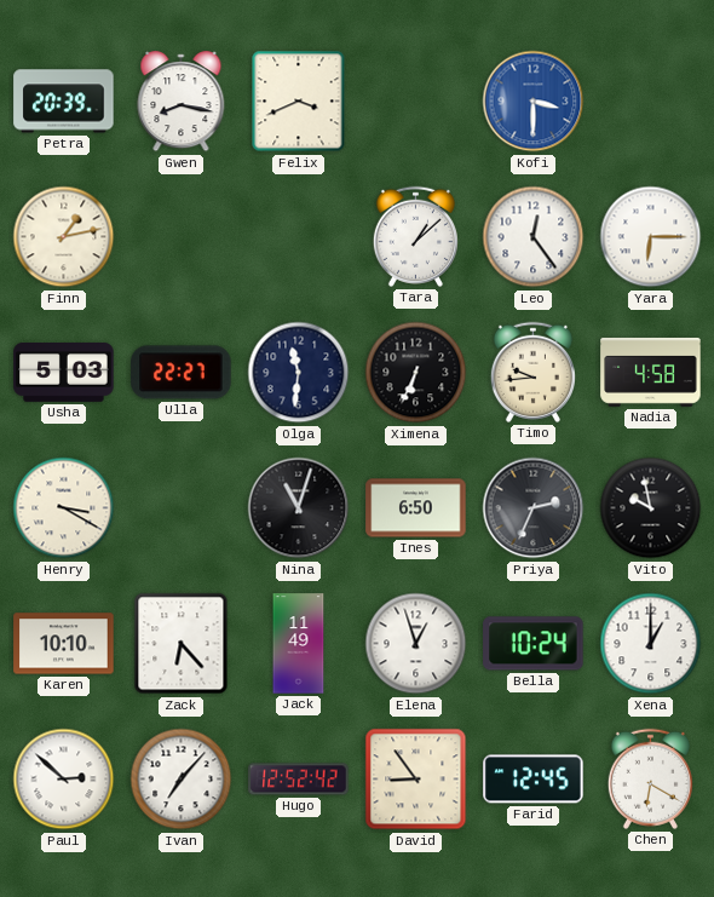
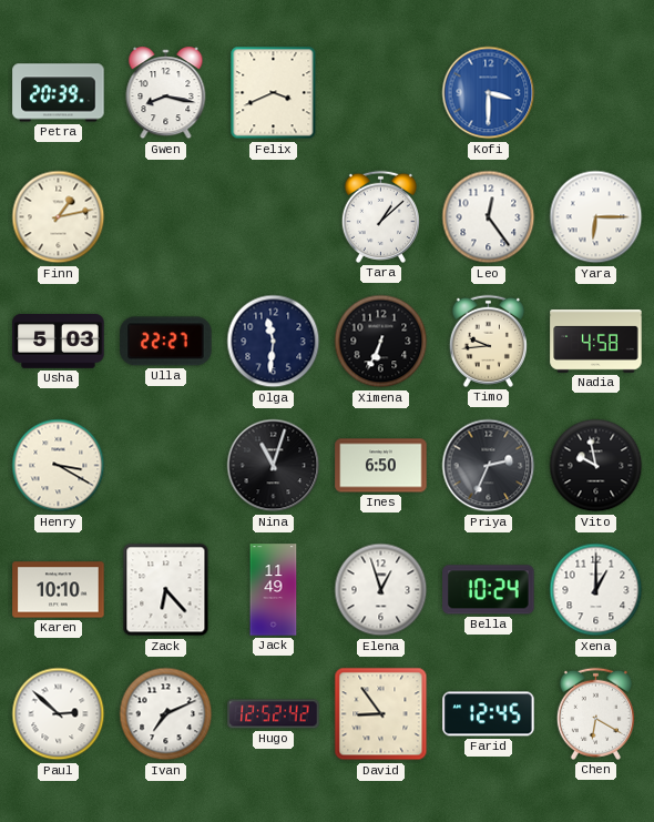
Ivan: 7:07 -> 7:11
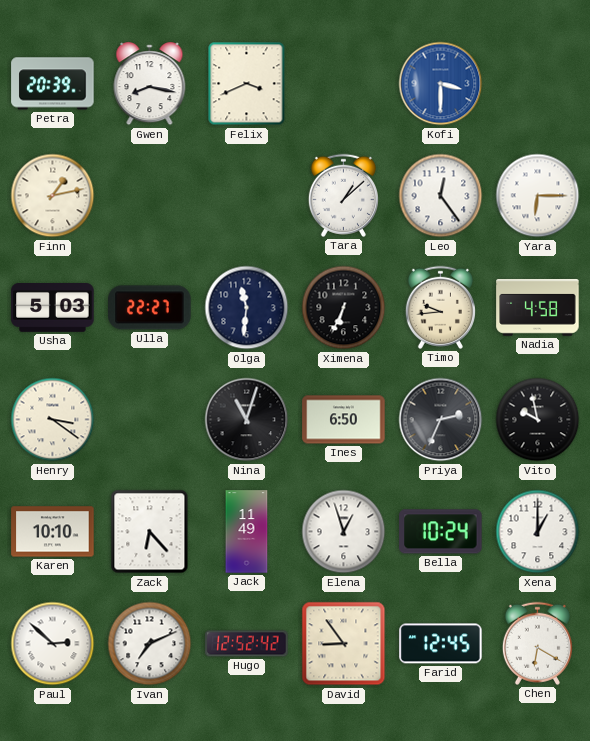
Henry: 3:20 -> 3:21
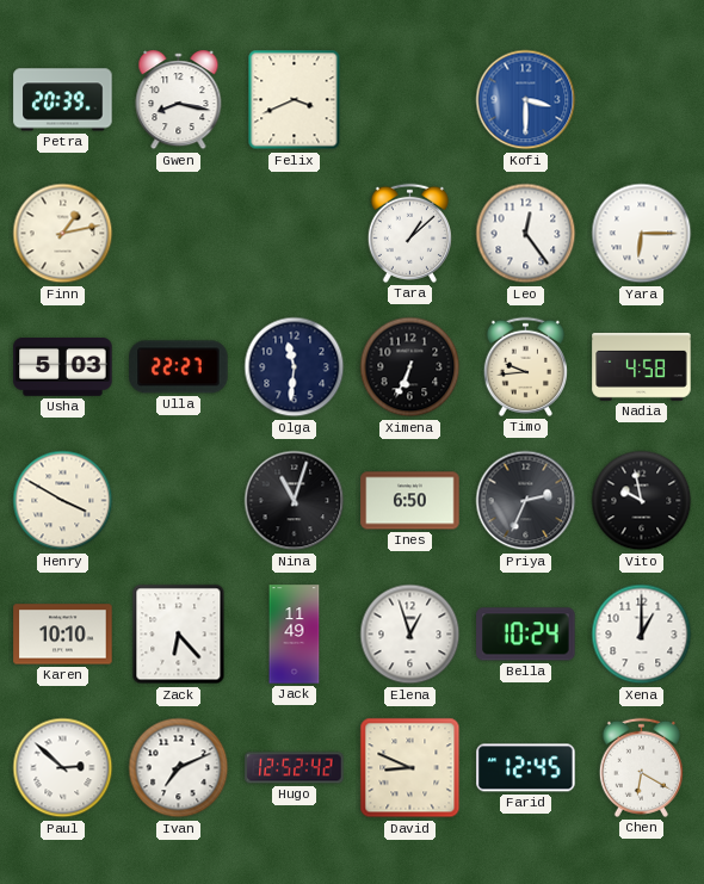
Henry: 3:21 -> 3:50
David: 8:54 -> 8:49
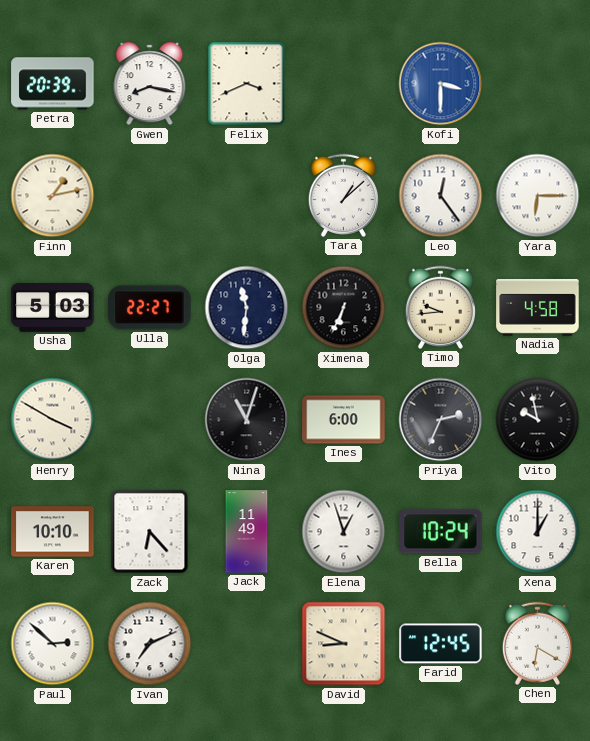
Ines: 6:50 -> 6:00
Hugo: 12:52 -> none
